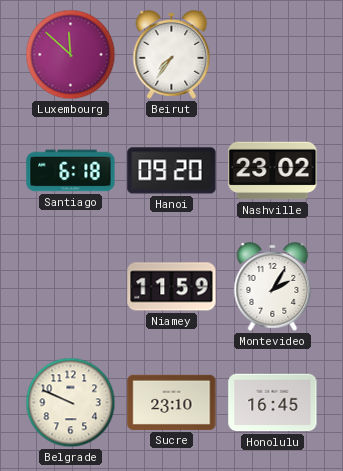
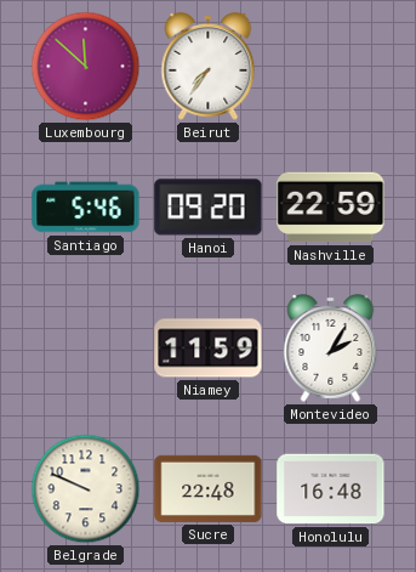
Santiago: 6:18 -> 5:46
Nashville: 23:02 -> 22:59
Sucre: 23:10 -> 22:48
Honolulu: 16:45 -> 16:48
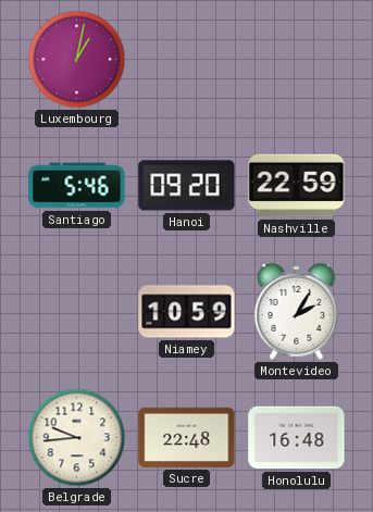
Luxembourg: 11:52 -> 1:02
Beirut: 7:36 -> none
Niamey: 11:59 -> 10:59
Belgrade: 9:49 -> 9:44
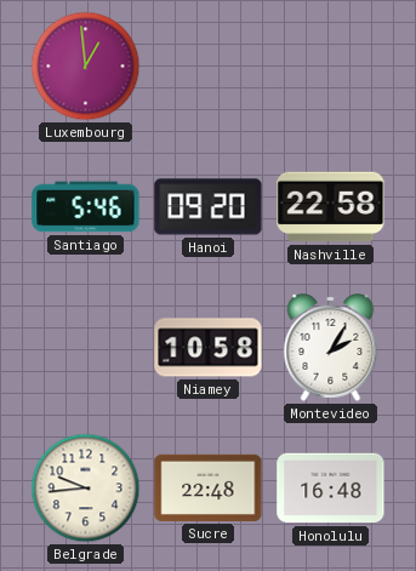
Luxembourg: 1:02 -> 12:59
Nashville: 22:59 -> 22:58
Niamey: 10:59 -> 10:58
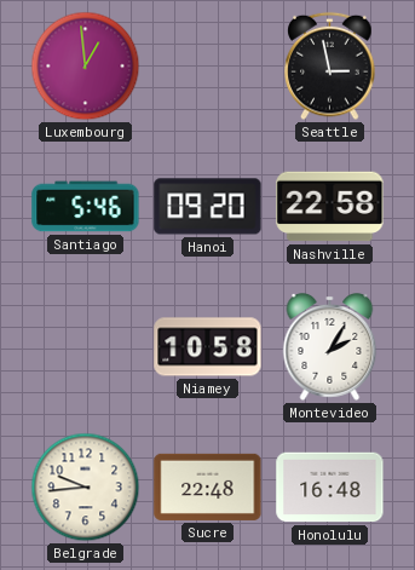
Seattle: none -> 2:58
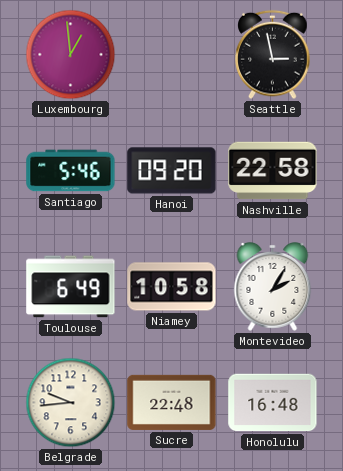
Toulouse: none -> 6:49
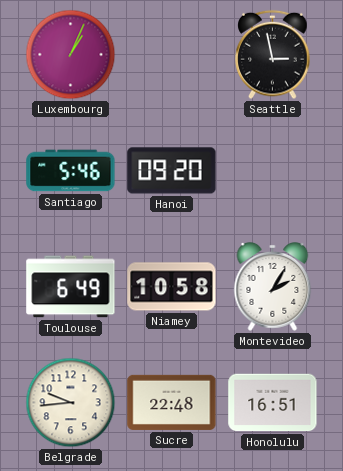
Luxembourg: 12:59 -> 1:04
Nashville: 22:58 -> none
Honolulu: 16:48 -> 16:51
